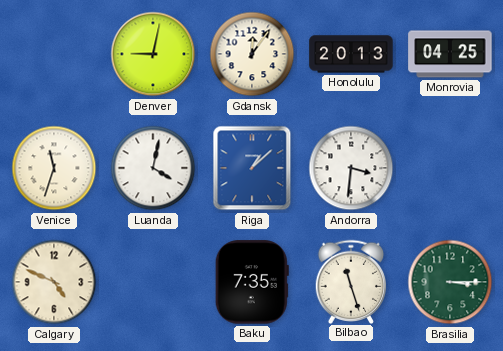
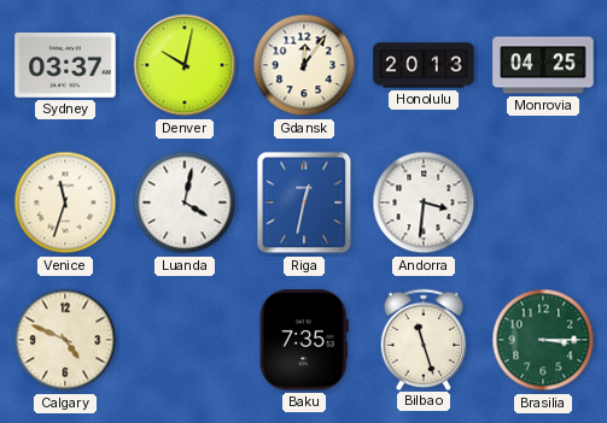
Sydney: none -> 03:37
Denver: 9:02 -> 10:02
Riga: 1:08 -> 12:32
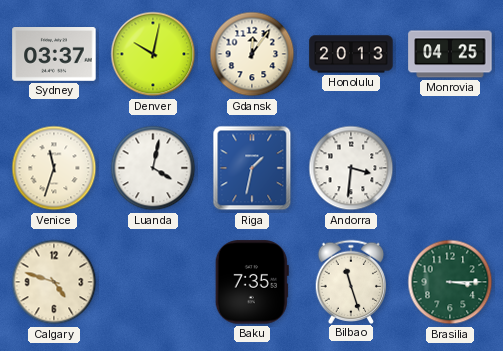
Riga: 12:32 -> 1:32
Calgary: 4:49 -> 4:48
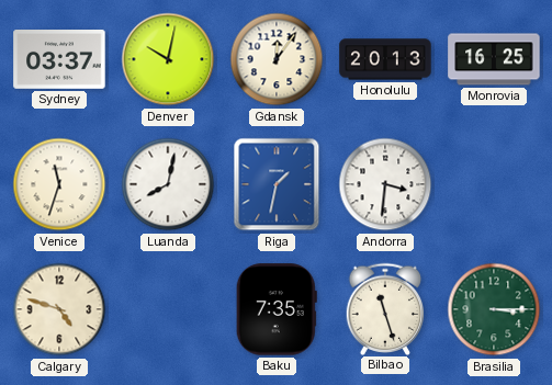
Monrovia: 04:25 -> 16:25
Luanda: 4:02 -> 8:02
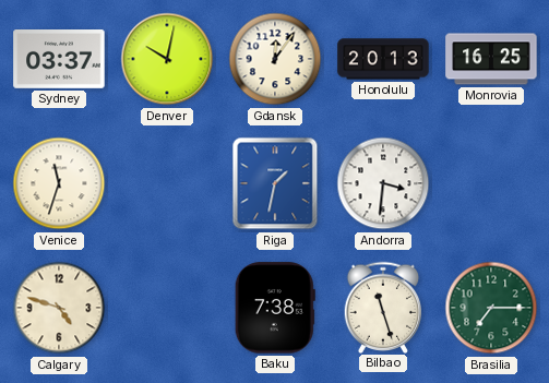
Luanda: 8:02 -> none
Baku: 7:35 -> 7:38
Brasilia: 3:15 -> 7:15
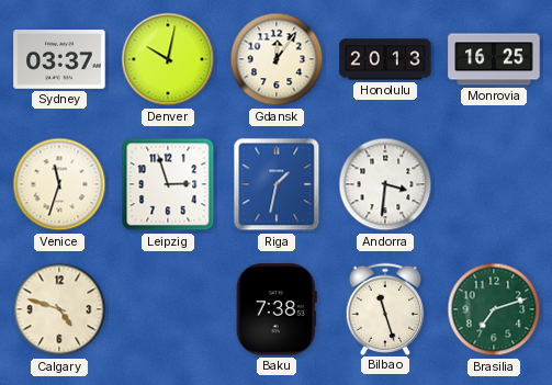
Leipzig: none -> 2:57
Brasilia: 7:15 -> 7:12
